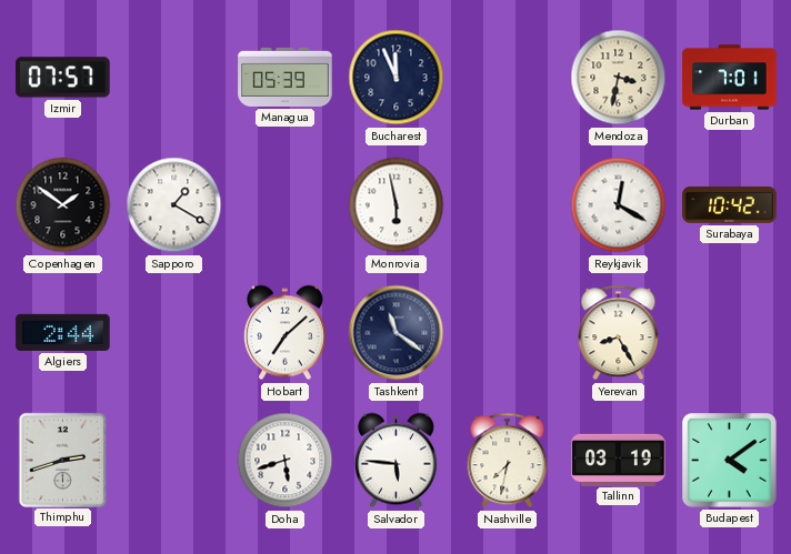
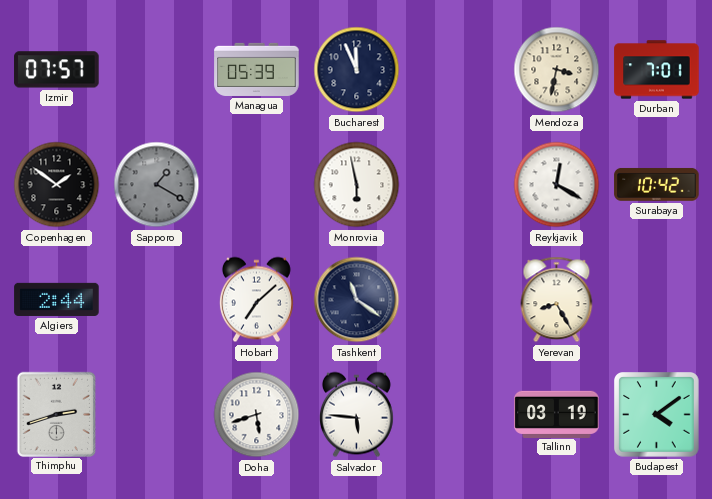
Sapporo dial: white -> grey
Nashville: 7:32 -> none
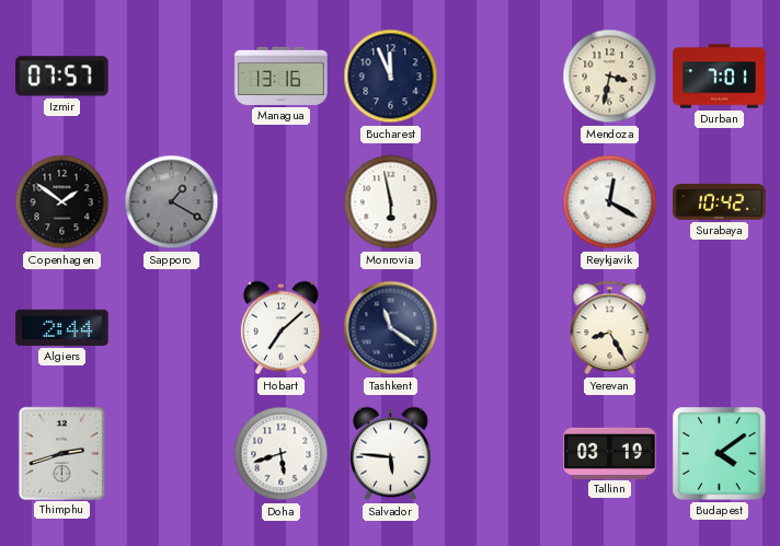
Managua: 05:39 -> 13:16
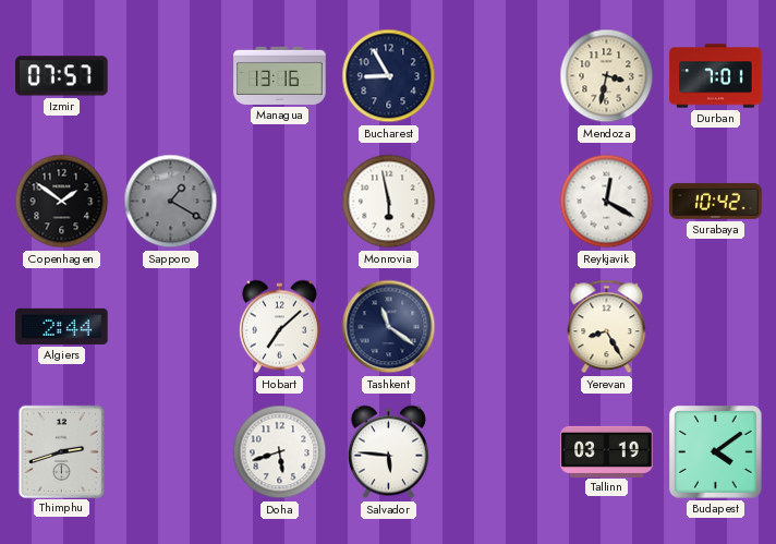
Bucharest: 11:56 -> 8:55
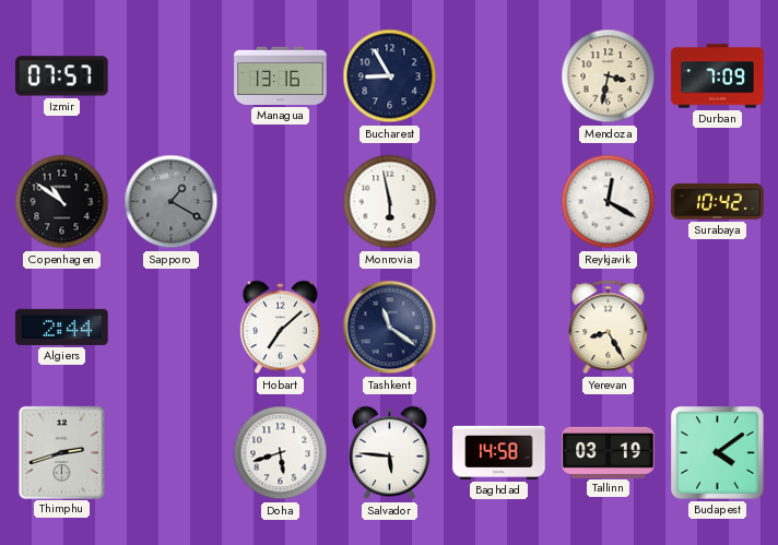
Durban: 7:01 -> 7:09
Copenhagen: 1:51 -> 10:51
Baghdad: none -> 14:58
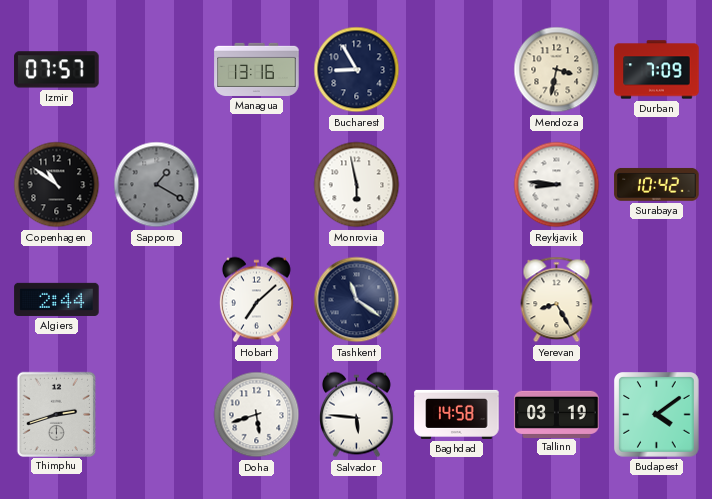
Reykjavik: 12:20 -> 8:46
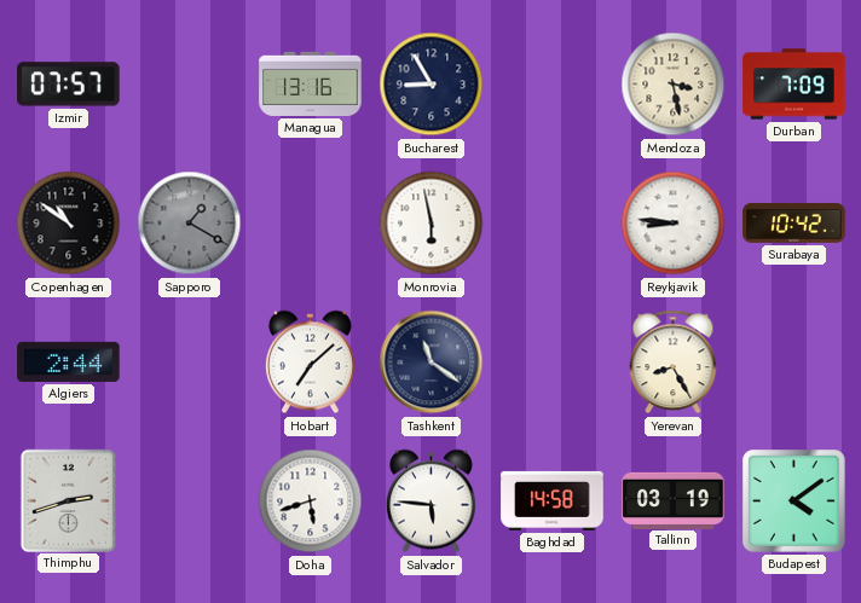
Mendoza: 3:32 -> 3:28
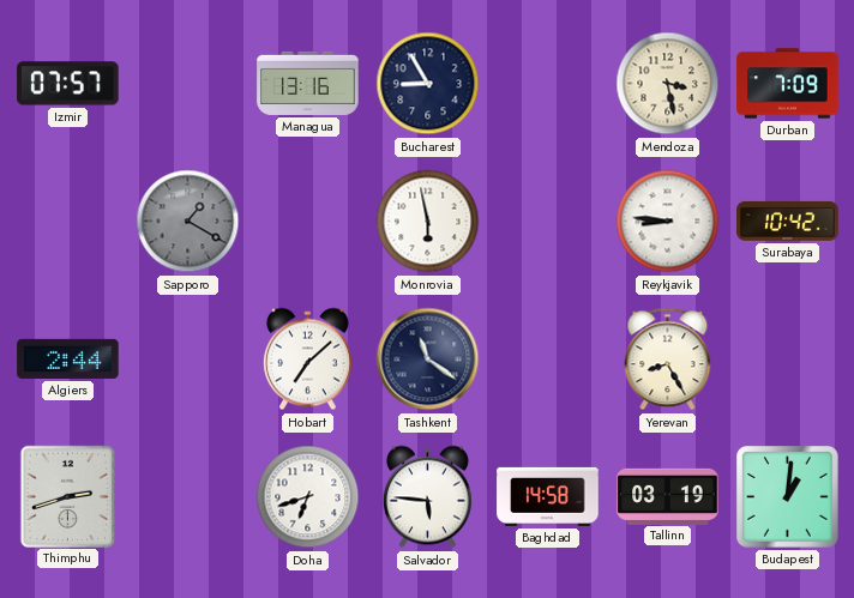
Copenhagen: 10:51 -> none
Doha: 5:42 -> 6:42
Budapest: 4:09 -> 1:01
